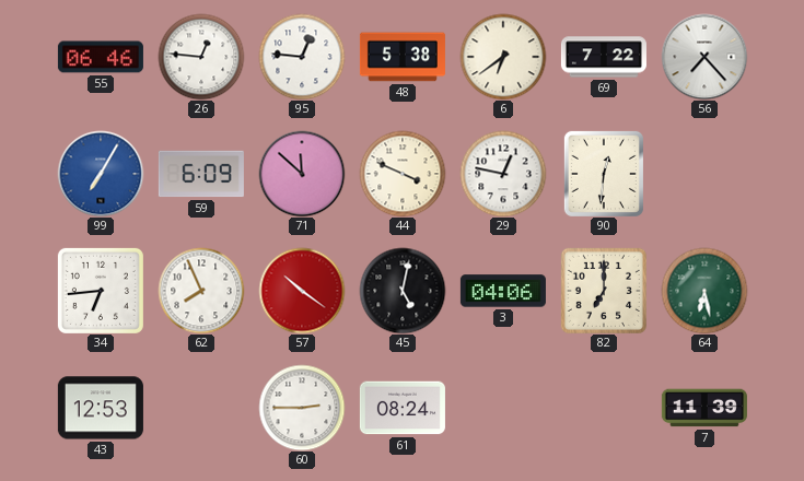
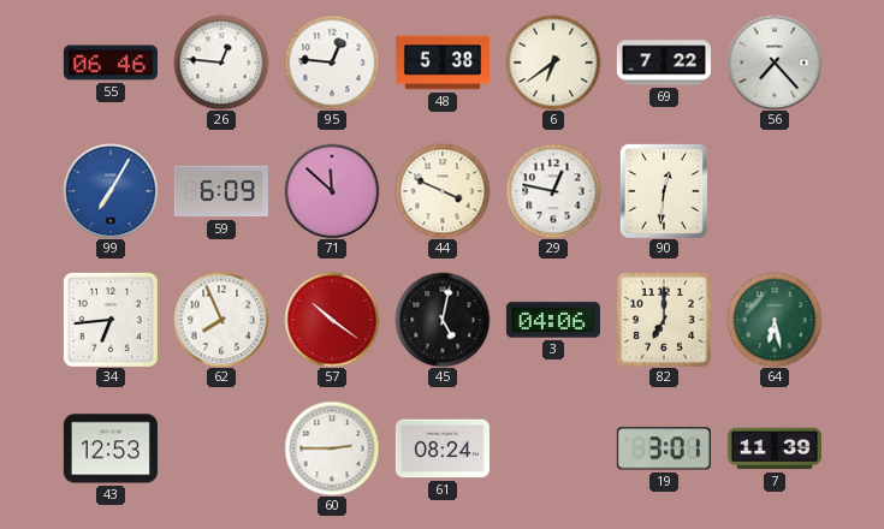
19: none -> 3:01
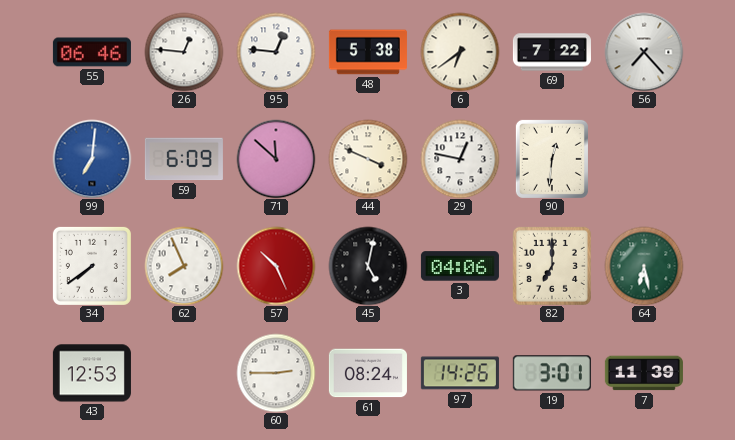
99: 7:05 -> 7:01
34: 6:44 -> 7:39
57: 10:21 -> 10:26
97: none -> 14:26
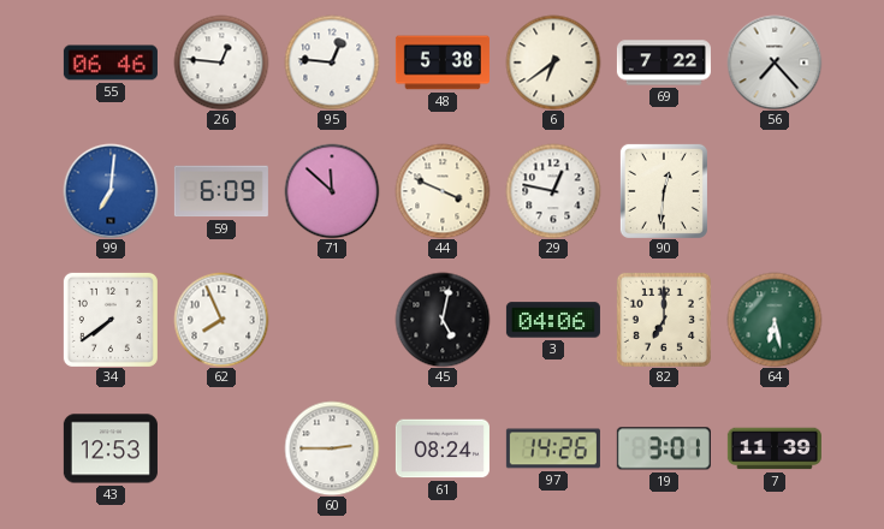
57: 10:26 -> none
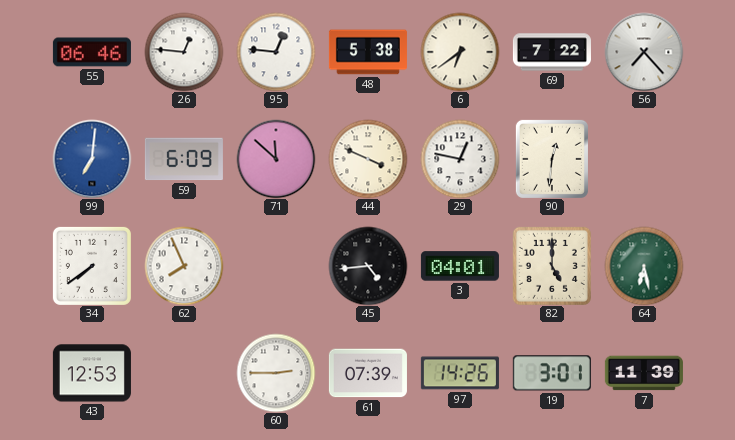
45: 5:02 -> 4:44
3: 04:06 -> 04:01
82: 7:00 -> 5:00
61: 08:24 -> 07:39
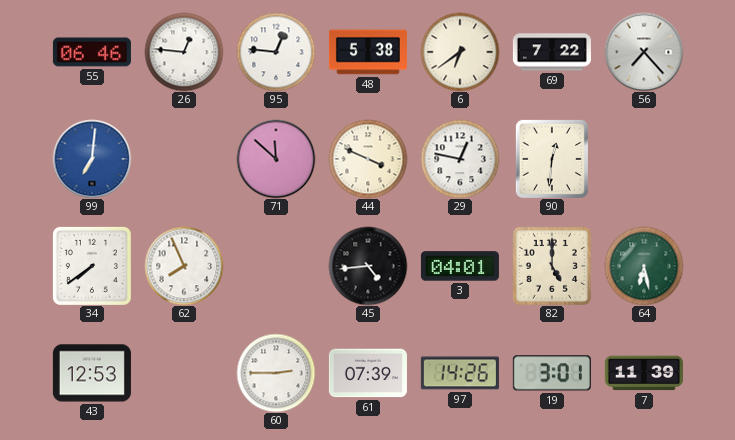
59: 6:09 -> none
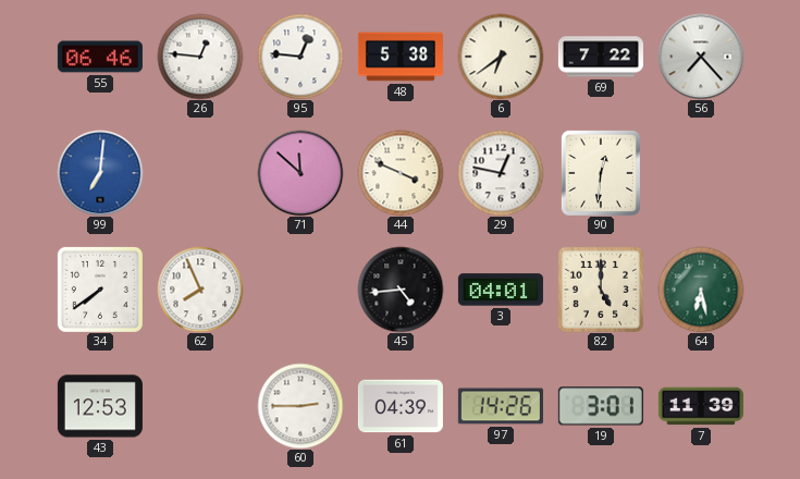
61: 07:39 -> 04:39
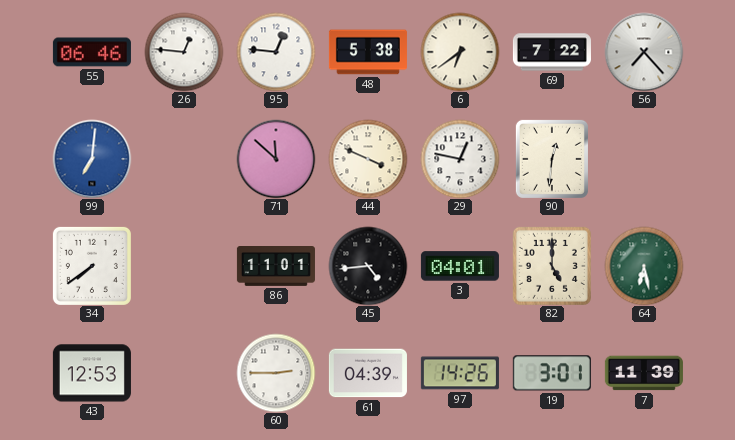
62: 7:56 -> none
86: none -> 11:01
